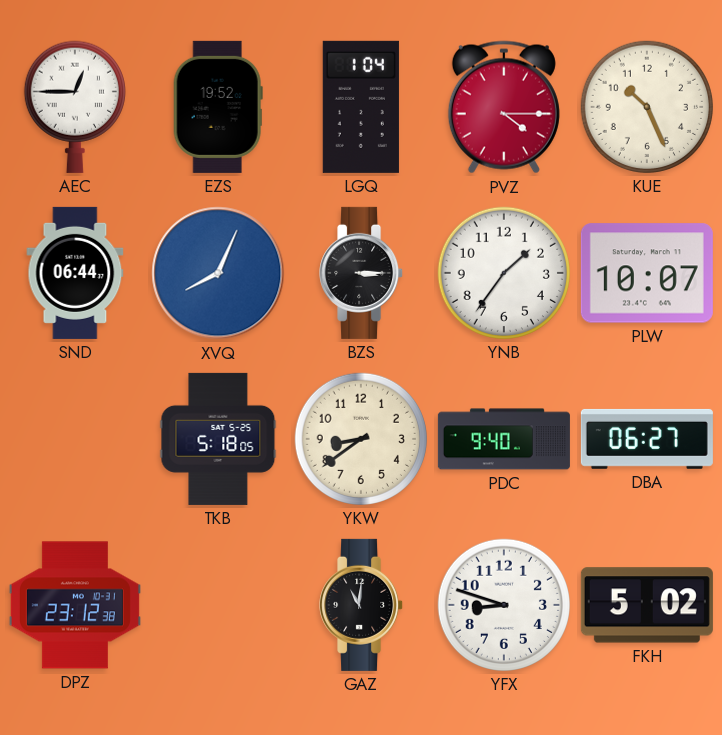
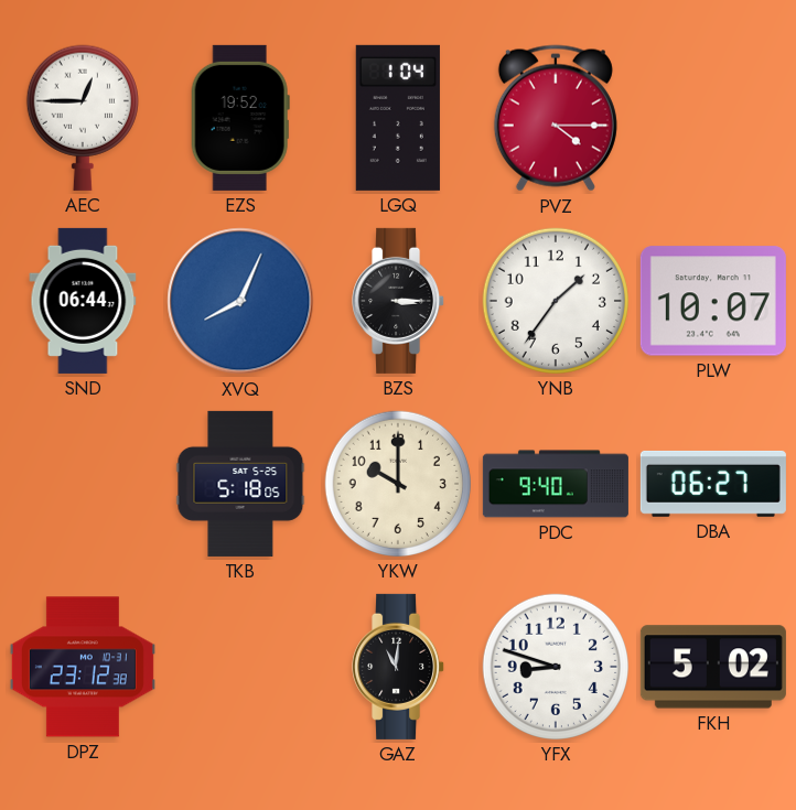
KUE: 10:26 -> none
YKW: 8:39 -> 10:00
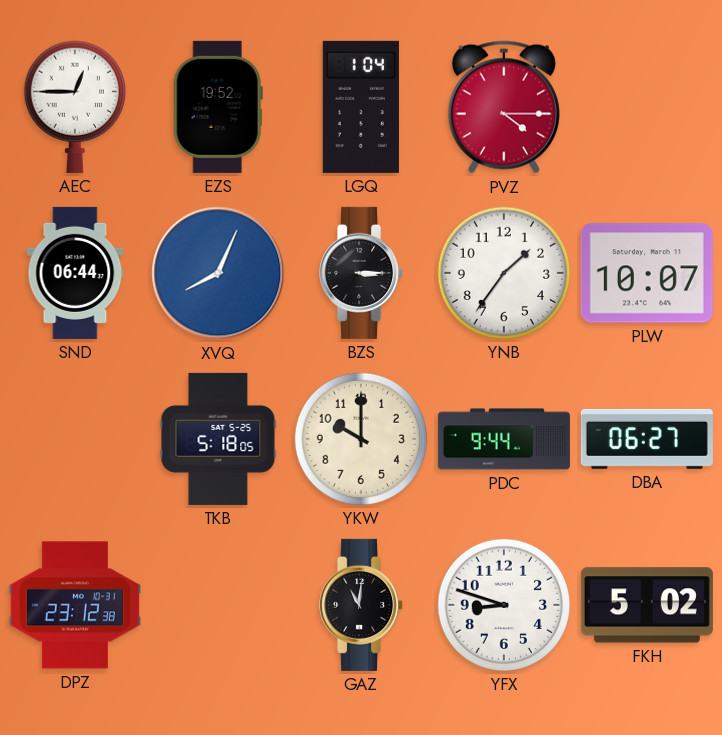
PDC: 9:40 -> 9:44
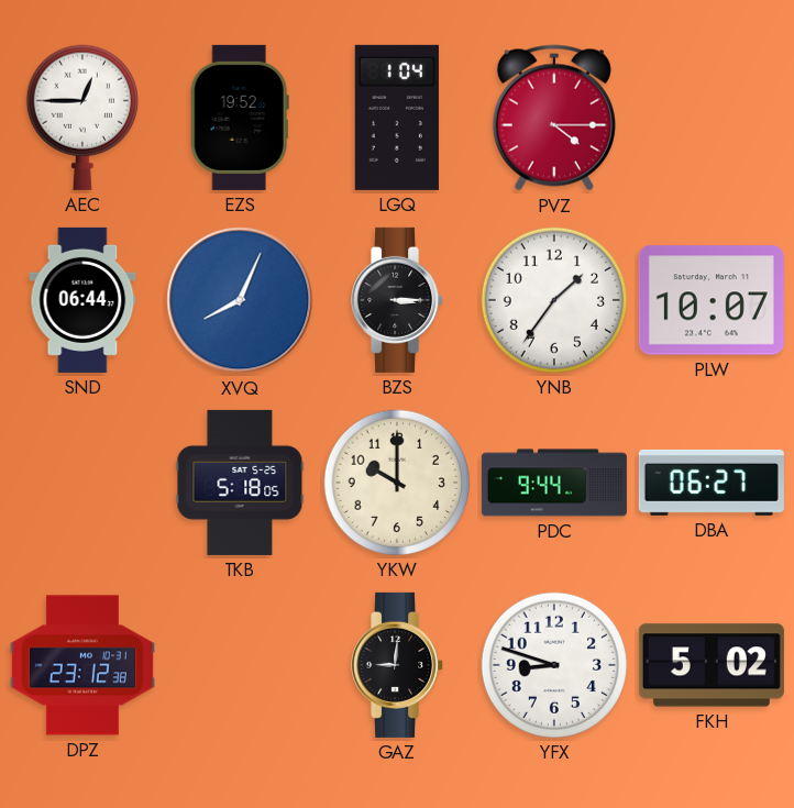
GAZ: 11:01 -> 9:01
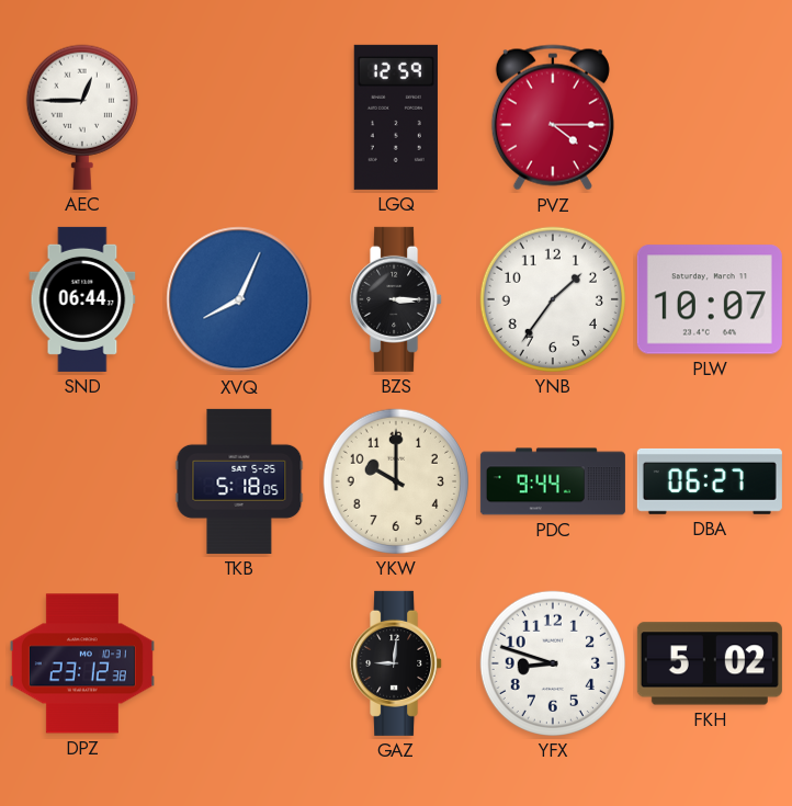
EZS: 19:52 -> none
LGQ: 1:04 -> 12:59
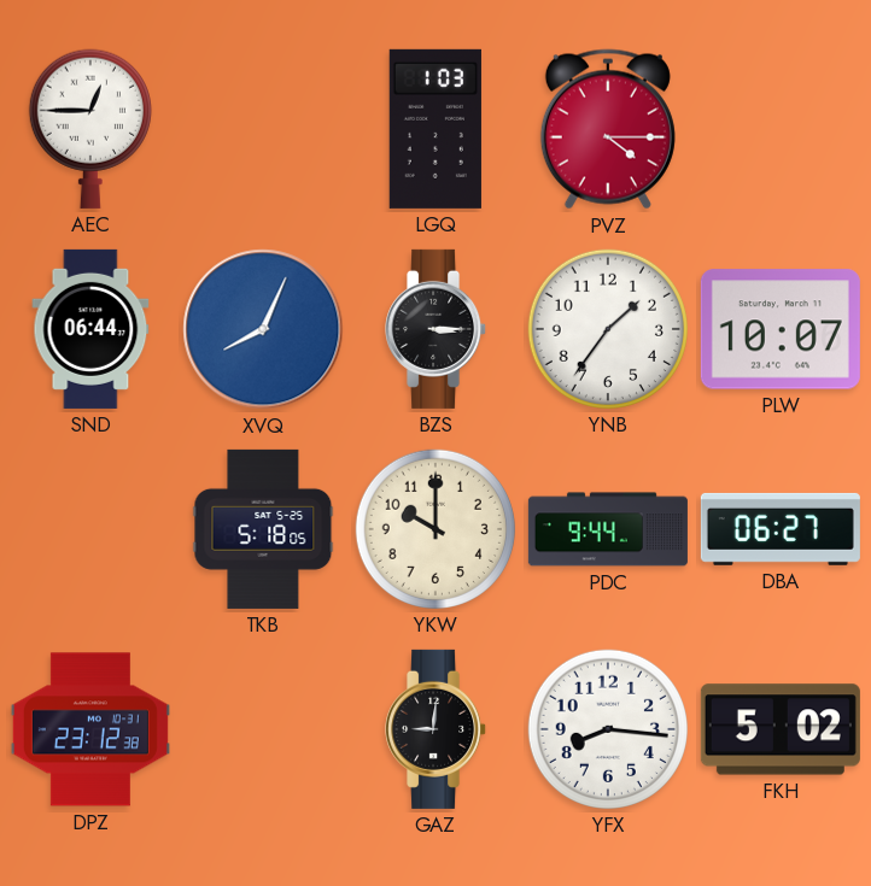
LGQ: 12:59 -> 1:03
YFX: 8:48 -> 8:16
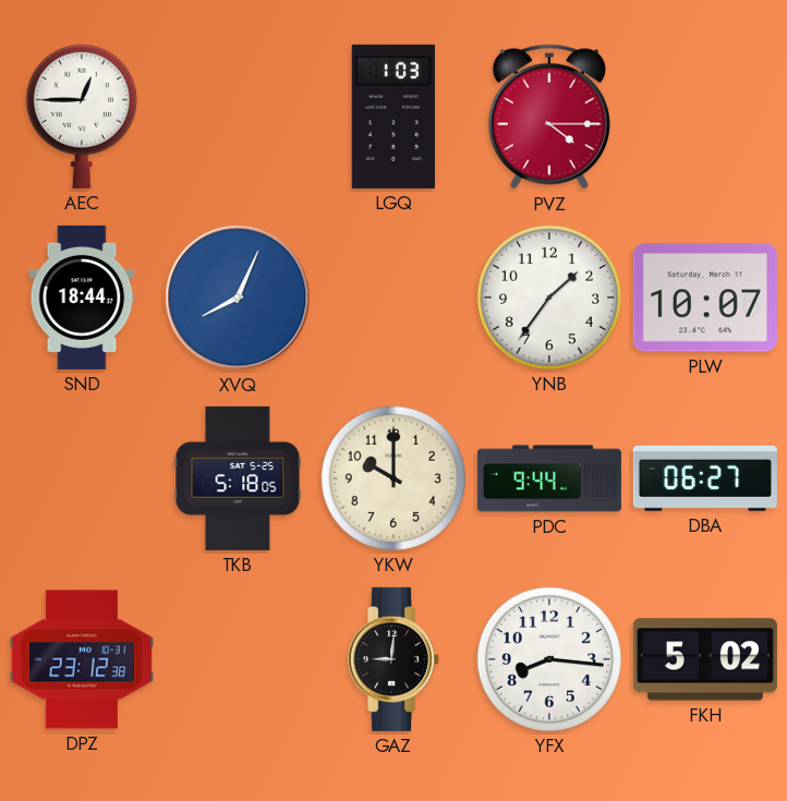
SND: 06:44 -> 18:44
BZS: 3:15 -> none
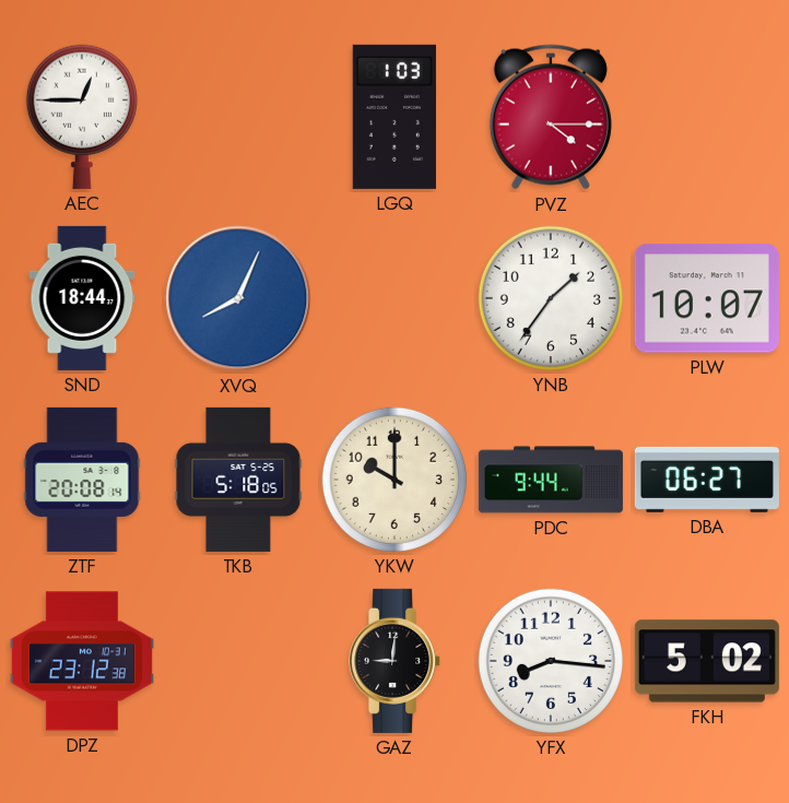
ZTF: none -> 20:08
